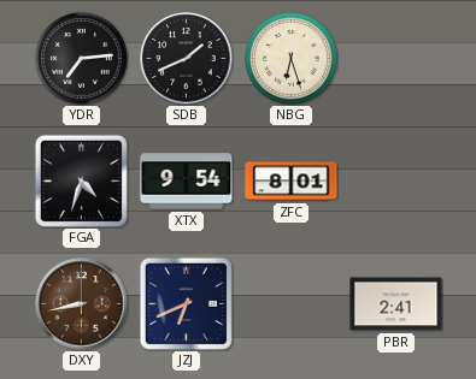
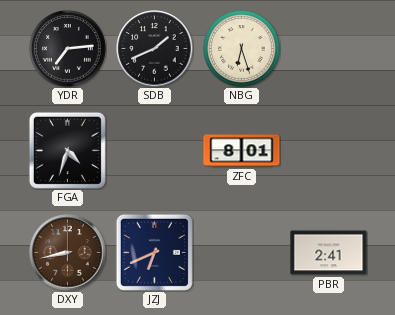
XTX: 9:54 -> none
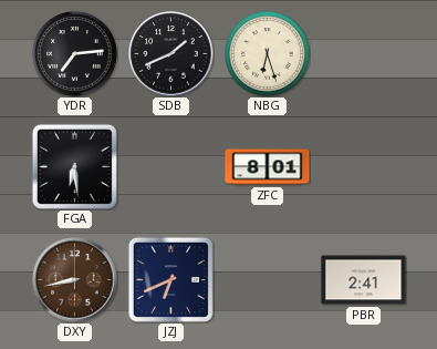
FGA: 4:33 -> 6:29
